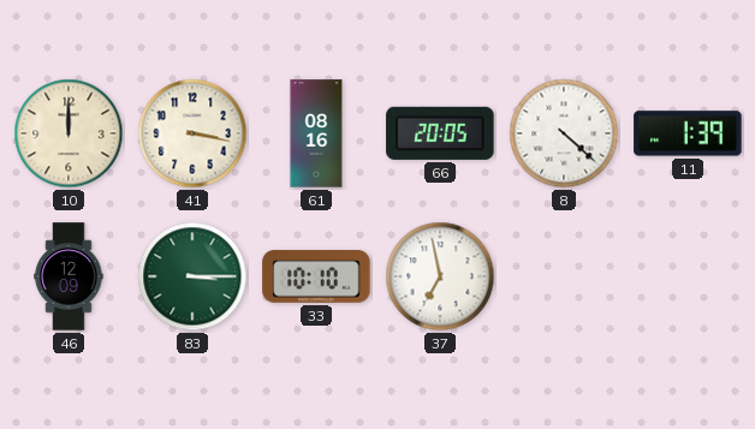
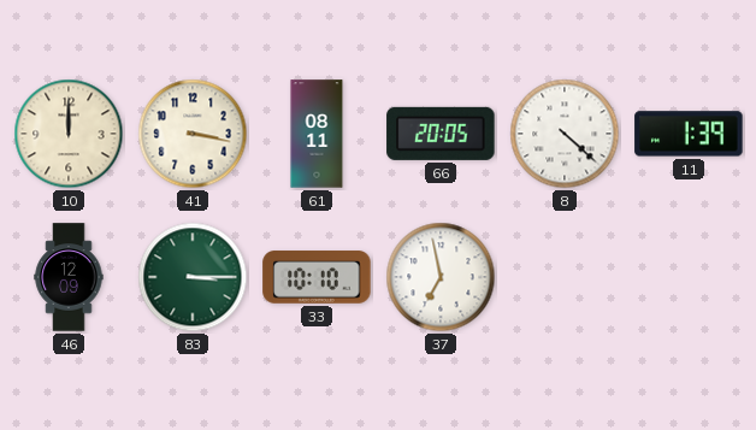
61: 08:16 -> 08:11
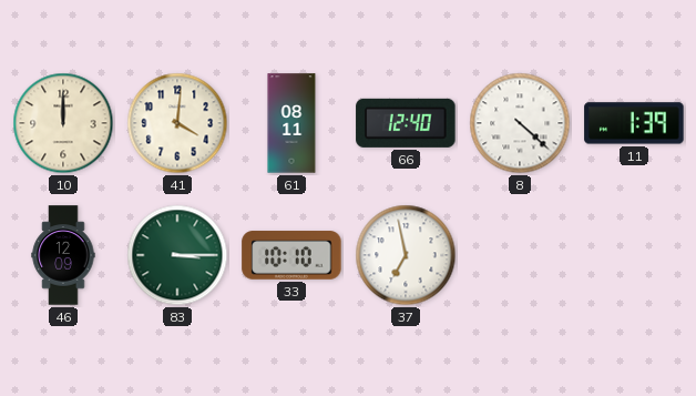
41: 3:17 -> 4:01
66: 20:05 -> 12:40
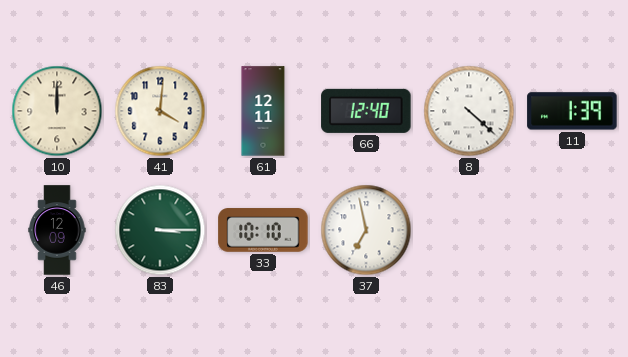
61: 08:11 -> 12:11
